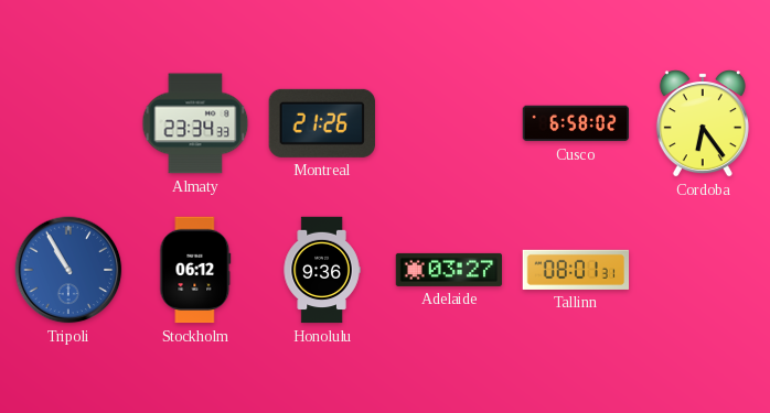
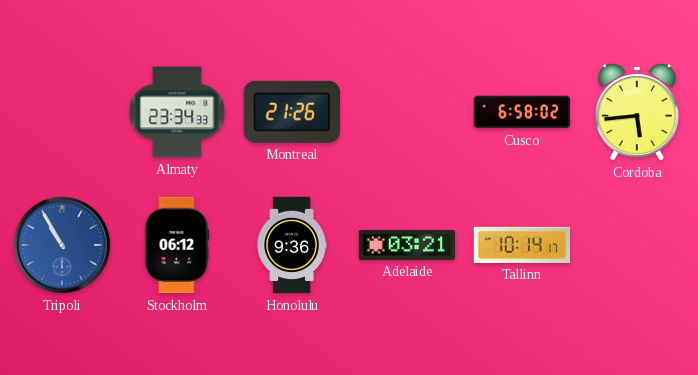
Cordoba: 6:24 -> 5:44
Adelaide: 03:27 -> 03:21
Tallinn: 08:01 -> 10:14
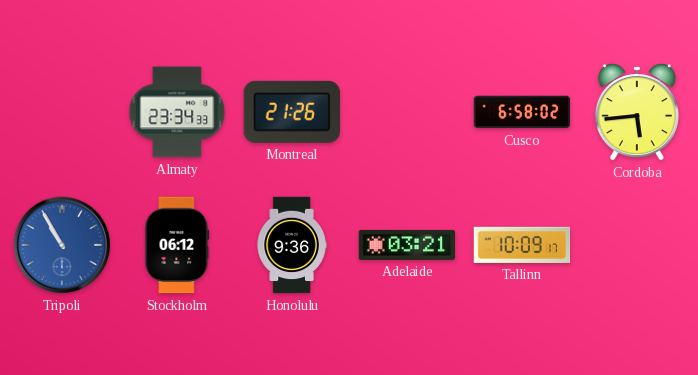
Tallinn: 10:14 -> 10:09
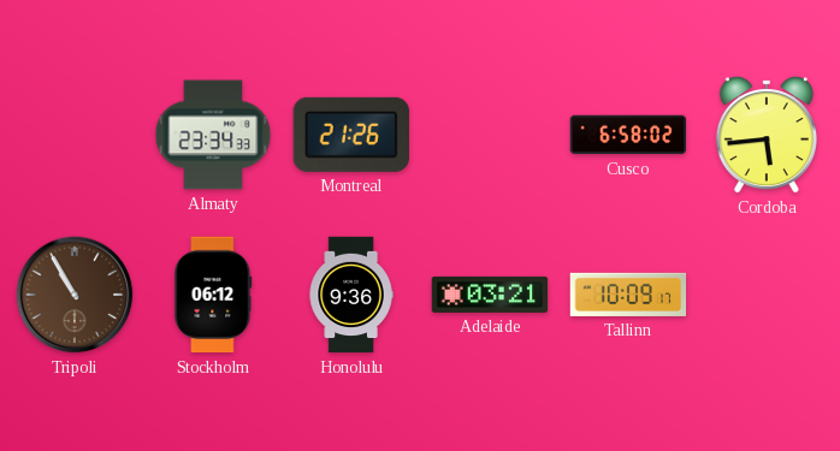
Tripoli dial: blue -> brown
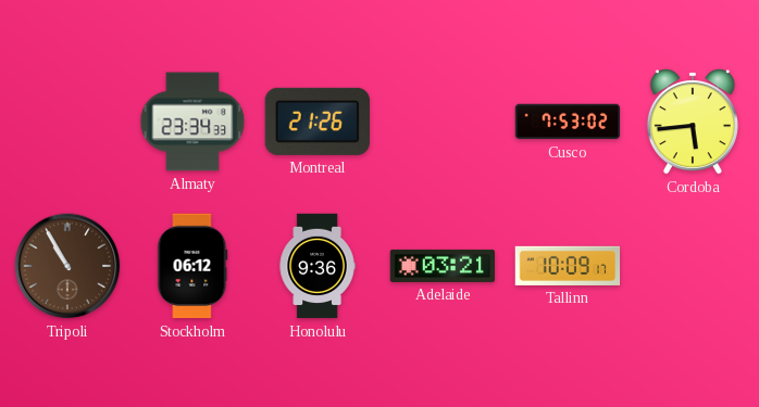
Cusco: 6:58 -> 7:53
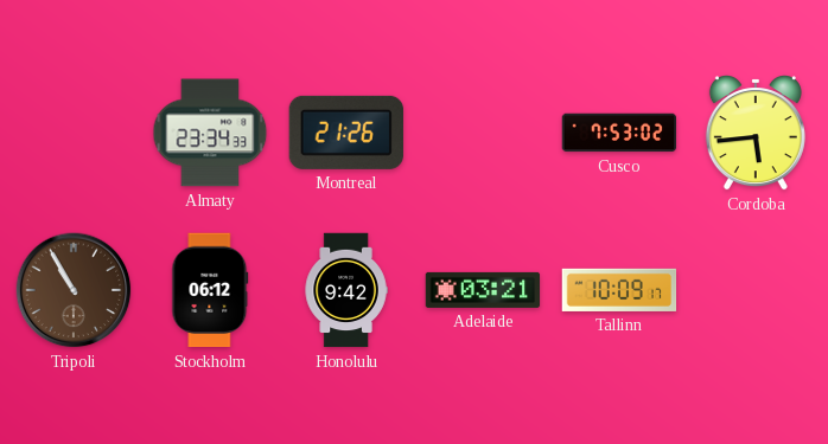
Honolulu: 9:36 -> 9:42
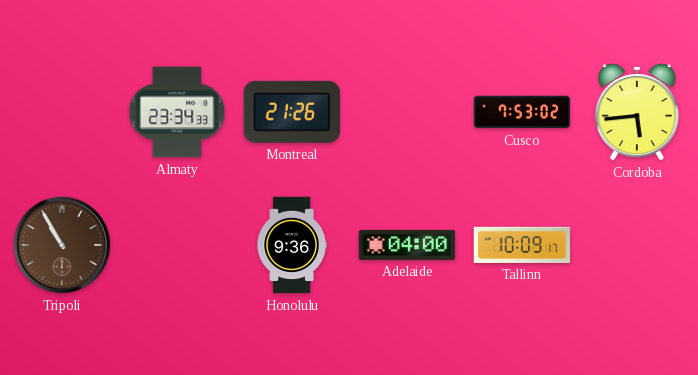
Stockholm: 06:12 -> none
Honolulu: 9:42 -> 9:36
Adelaide: 03:21 -> 04:00
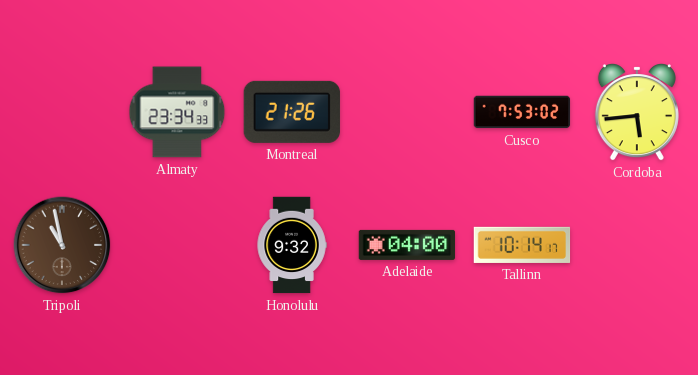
Tripoli: 10:55 -> 10:58
Honolulu: 9:36 -> 9:32
Tallinn: 10:09 -> 10:14
